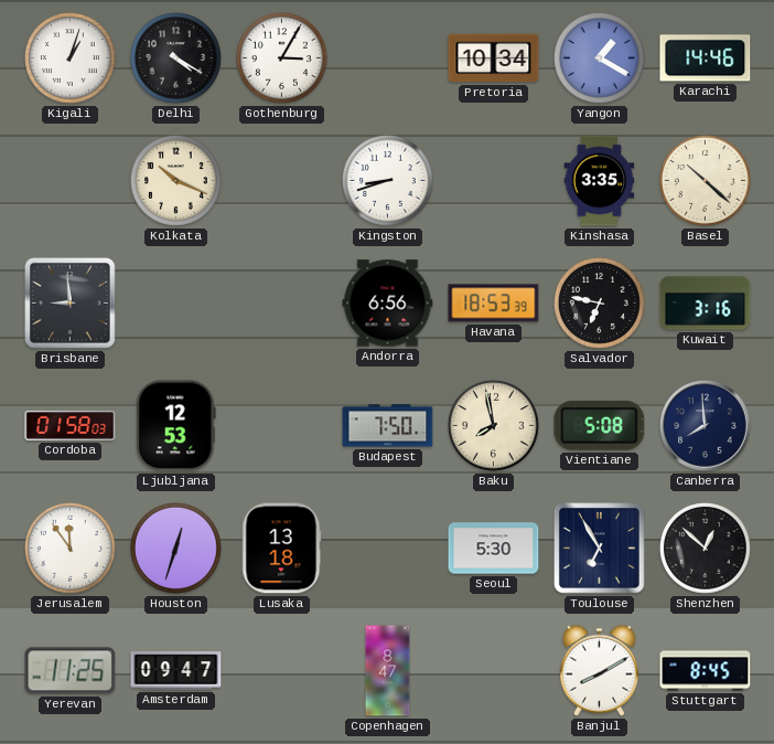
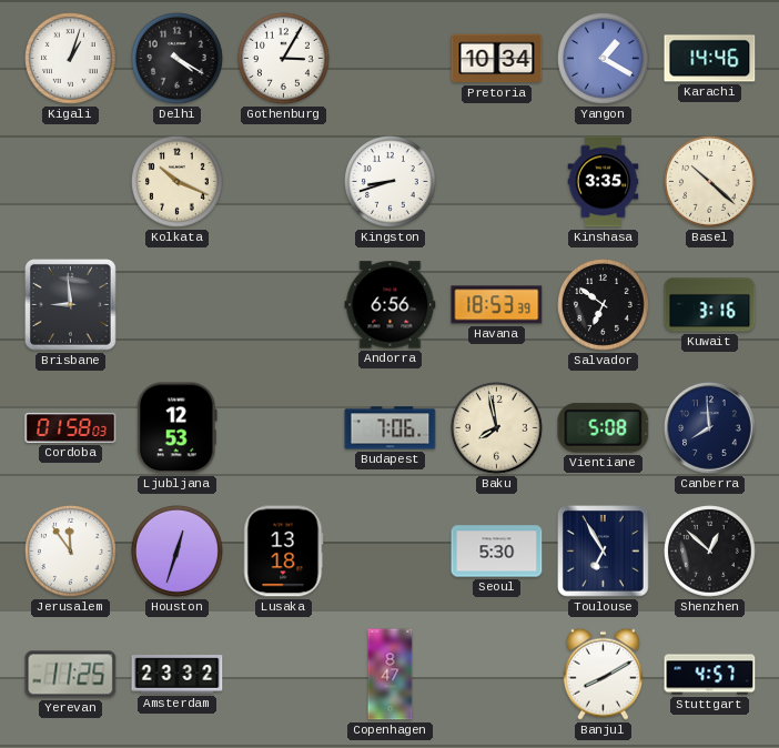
Salvador: 6:47 -> 6:51
Budapest: 7:50 -> 7:06
Amsterdam: 09:47 -> 23:32
Stuttgart: 8:45 -> 4:57
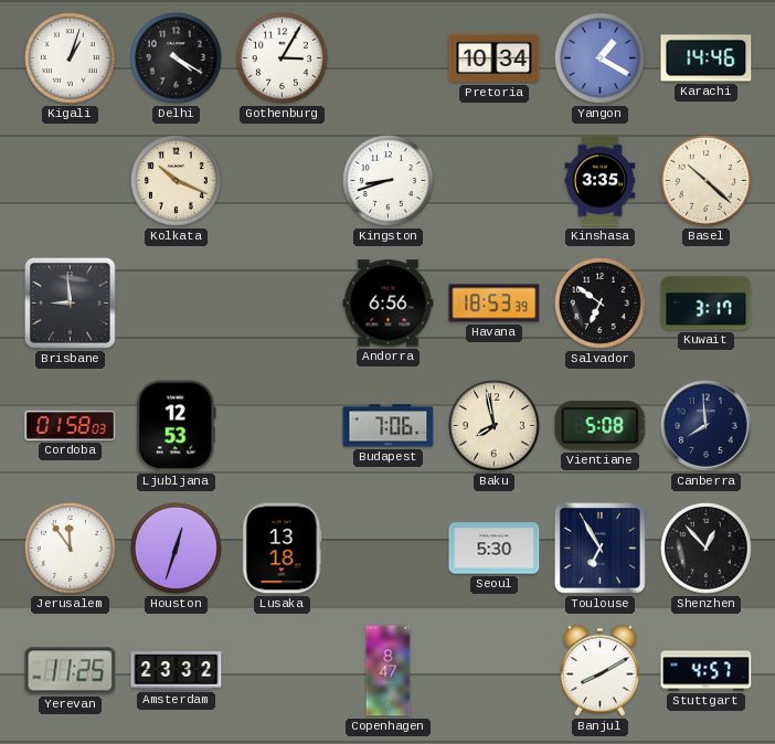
Kuwait: 3:16 -> 3:17
Shenzhen: 12:52 -> 12:53
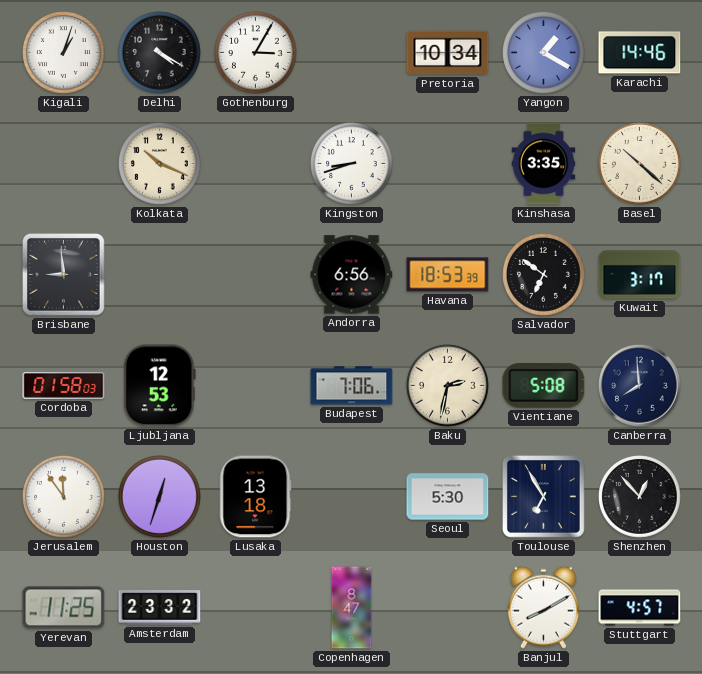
Baku: 7:58 -> 2:32
